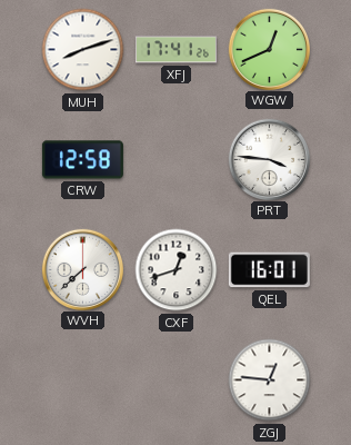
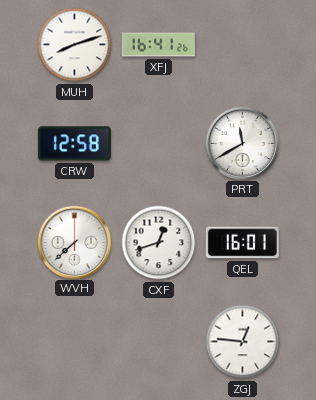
XFJ: 17:41 -> 16:41
WGW: 12:41 -> none
PRT: 3:46 -> 11:40
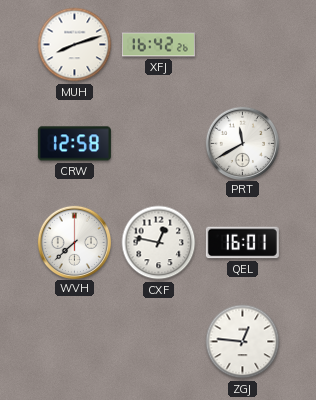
XFJ: 16:41 -> 16:42
CXF: 12:42 -> 12:47
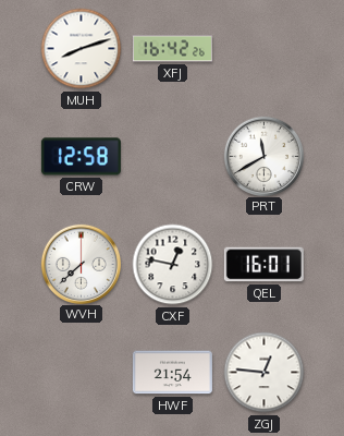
HWF: none -> 21:54
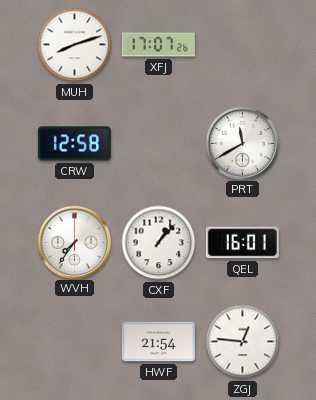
XFJ: 16:42 -> 17:07
WVH: 7:38 -> 7:36
CXF: 12:47 -> 1:07
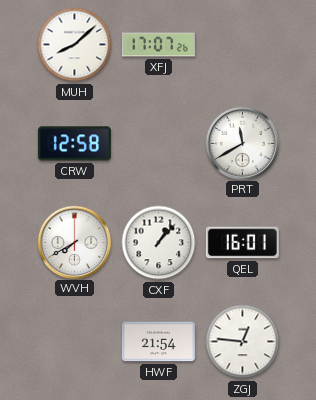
MUH: 8:12 -> 8:08
WVH: 7:36 -> 7:40
